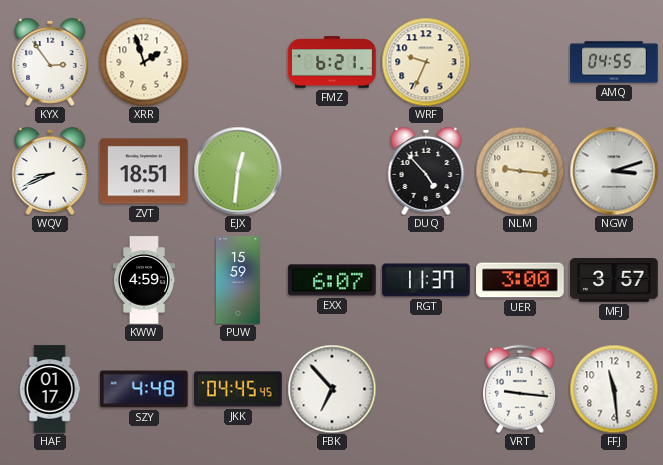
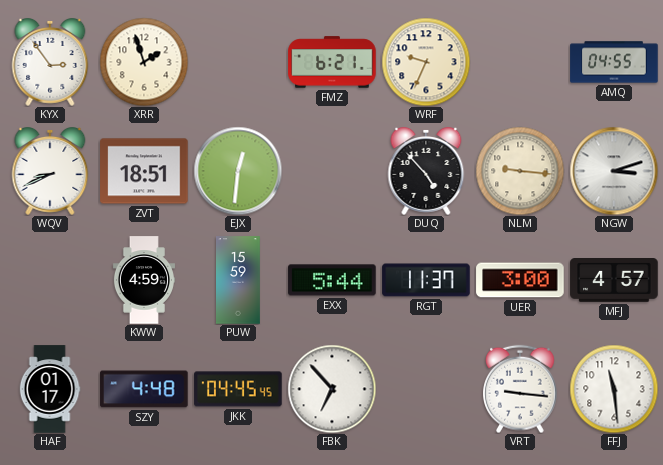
EXX: 6:07 -> 5:44
MFJ: 3:57 -> 4:57
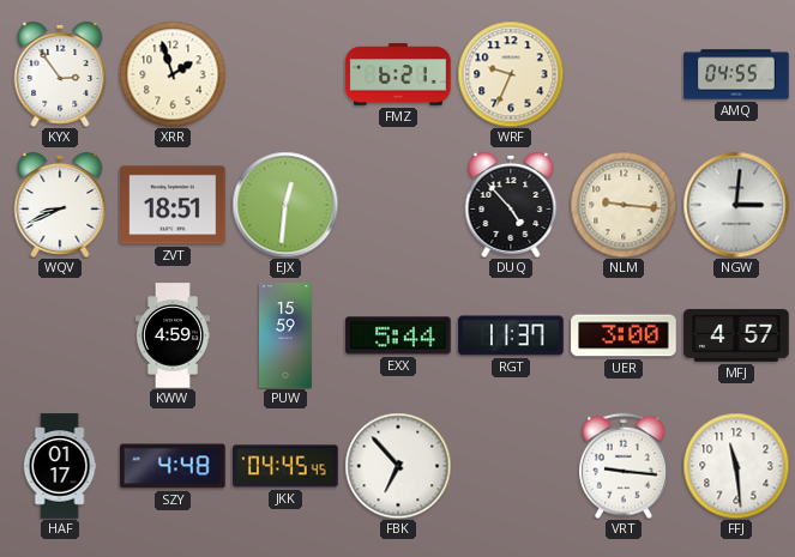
NGW: 3:12 -> 3:01
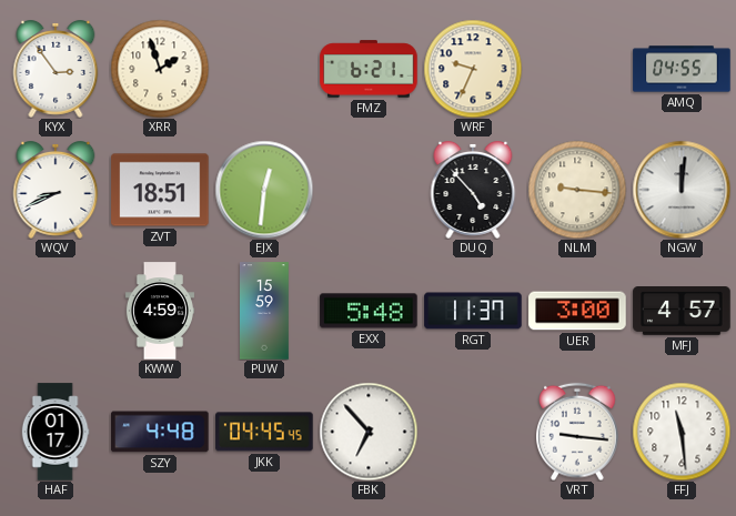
NGW: 3:01 -> 12:01
EXX: 5:44 -> 5:48
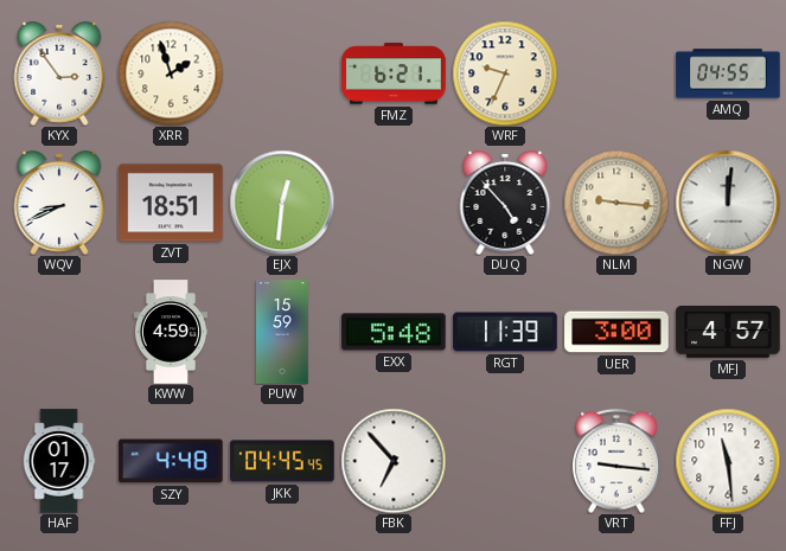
RGT: 11:37 -> 11:39
